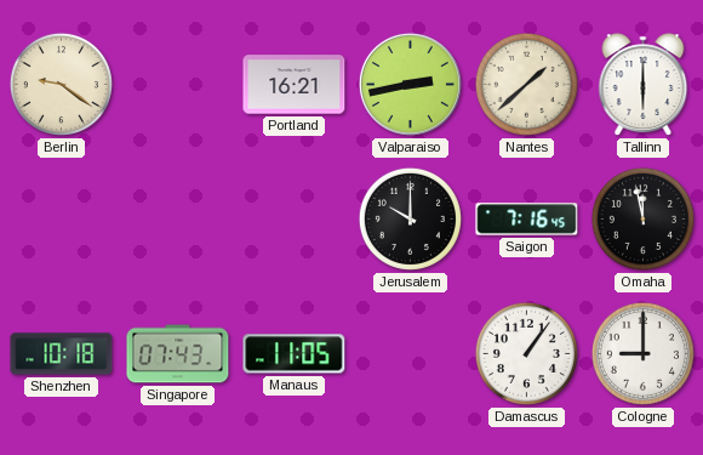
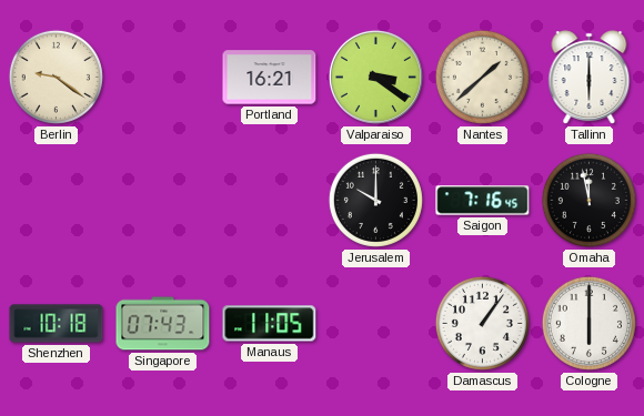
Valparaiso: 2:43 -> 3:21
Cologne: 9:00 -> 6:00
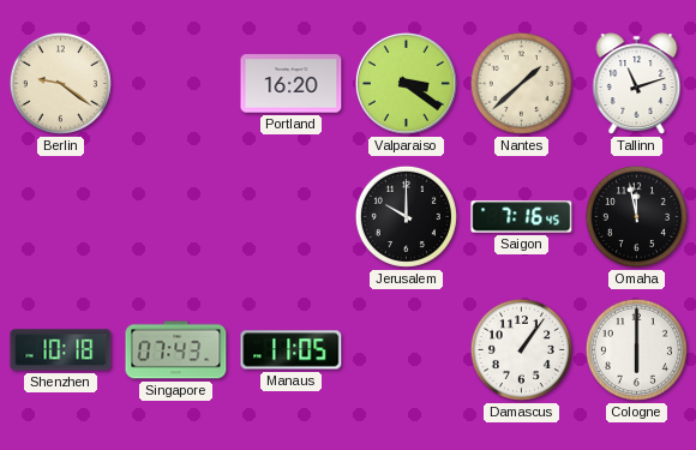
Portland: 16:21 -> 16:20
Tallinn: 6:00 -> 11:12
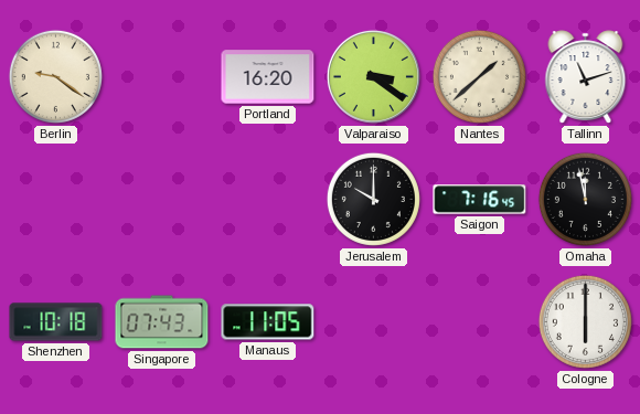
Damascus: 1:06 -> none
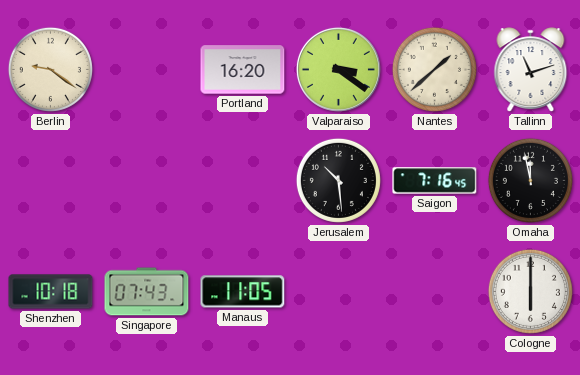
Jerusalem: 10:00 -> 10:29
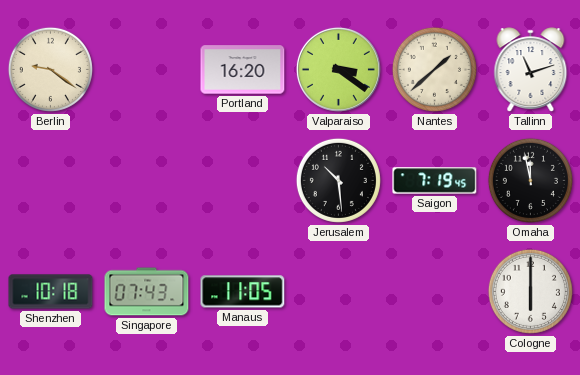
Saigon: 7:16 -> 7:19
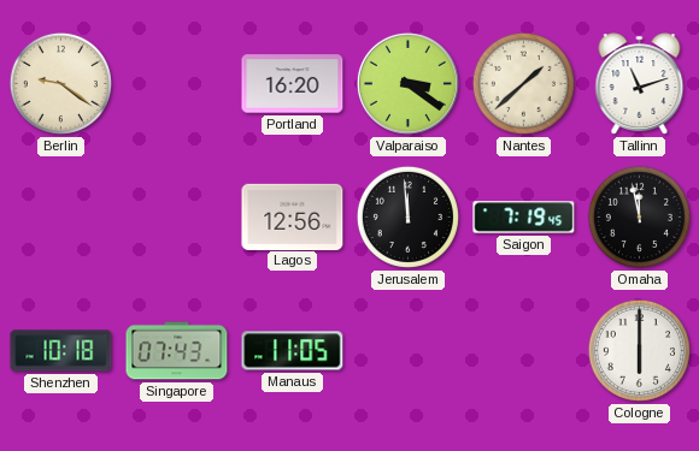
Lagos: none -> 12:56
Jerusalem: 10:29 -> 11:59
